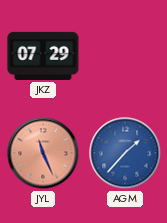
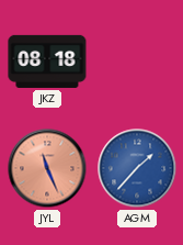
JKZ: 07:29 -> 08:18
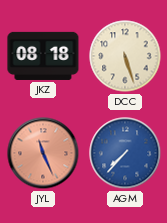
DCC: none -> 5:27
AGM: 1:37 -> 7:37
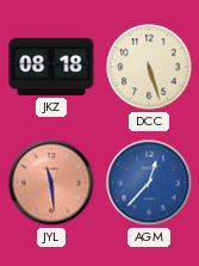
JYL: 11:26 -> 11:29
AGM: 7:37 -> 12:37
